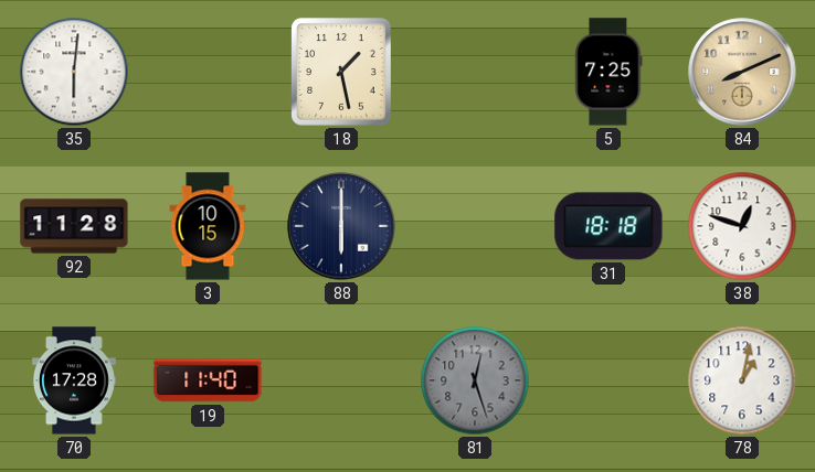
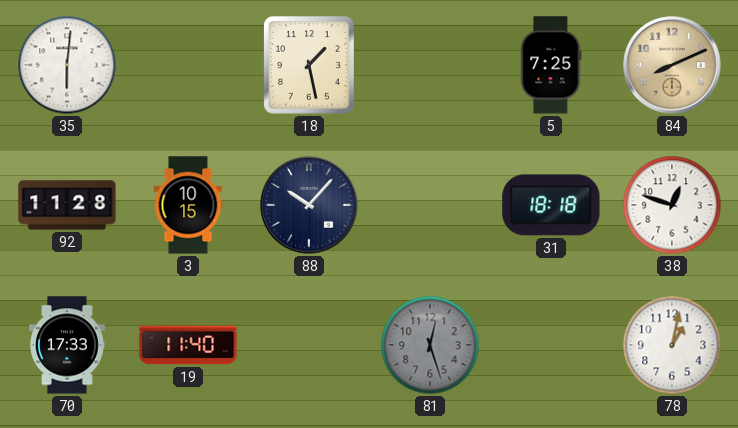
88: 6:00 -> 10:07
70: 17:28 -> 17:33
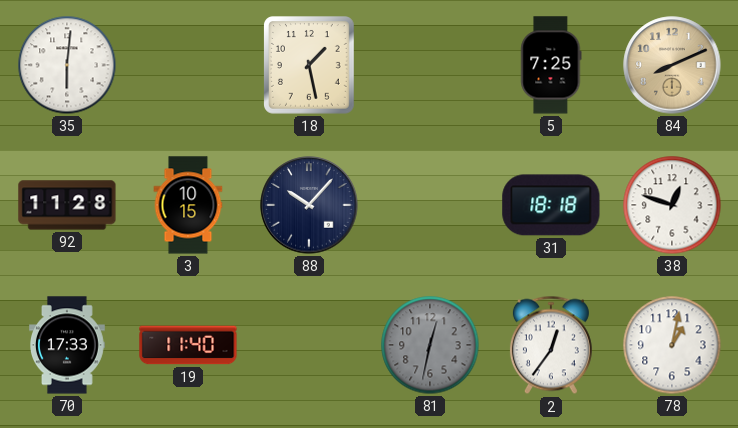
81: 12:27 -> 12:32
2: none -> 12:36
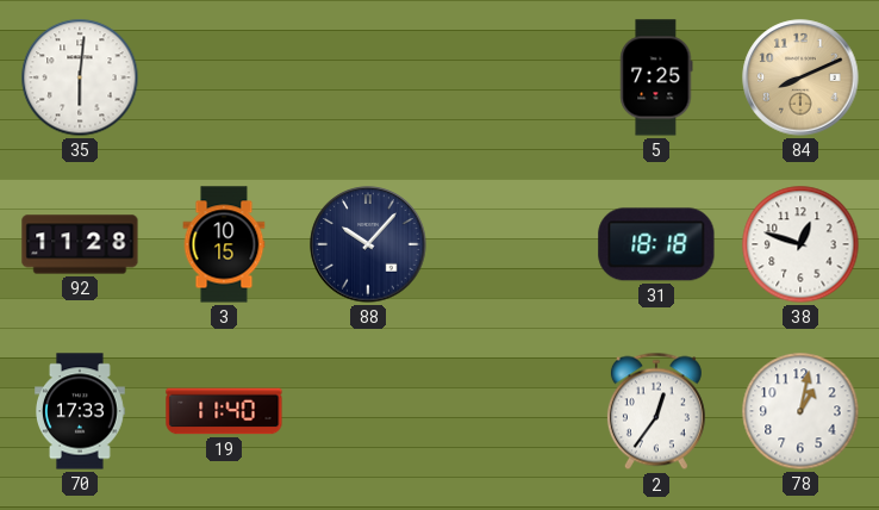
18: 1:28 -> none
81: 12:32 -> none
